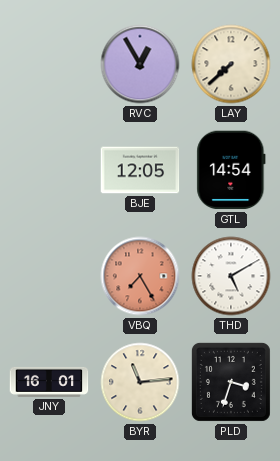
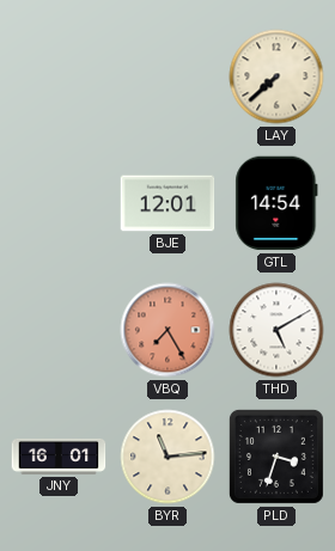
RVC: 12:55 -> none
BJE: 12:05 -> 12:01
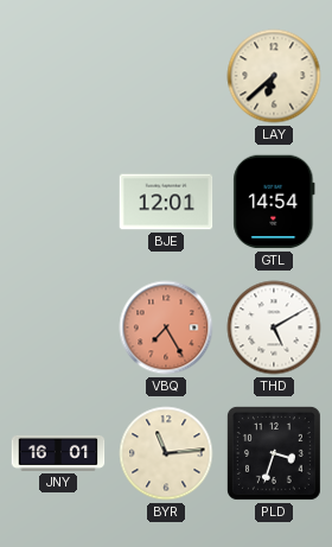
LAY: 7:38 -> 6:38
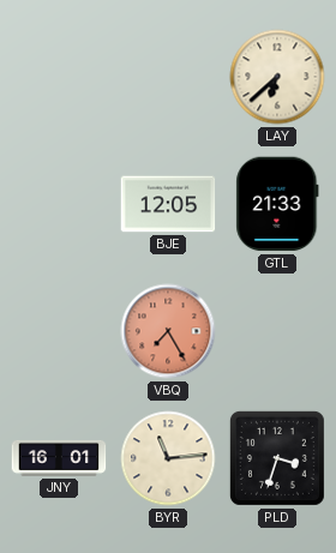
BJE: 12:01 -> 12:05
GTL: 14:54 -> 21:33
THD: 5:10 -> none
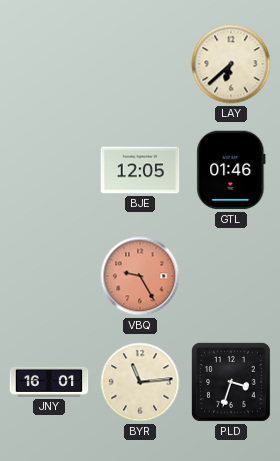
GTL: 21:33 -> 01:46
VBQ: 7:25 -> 9:25
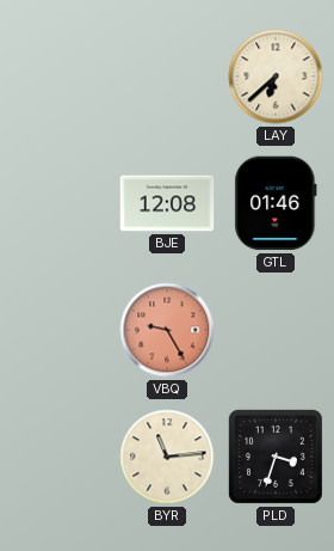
BJE: 12:05 -> 12:08
JNY: 16:01 -> none
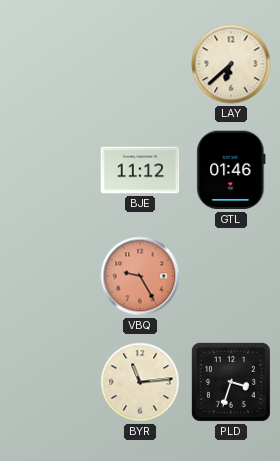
BJE: 12:08 -> 11:12
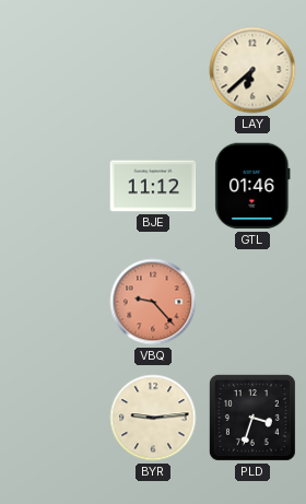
VBQ: 9:25 -> 9:23
BYR: 11:14 -> 9:14
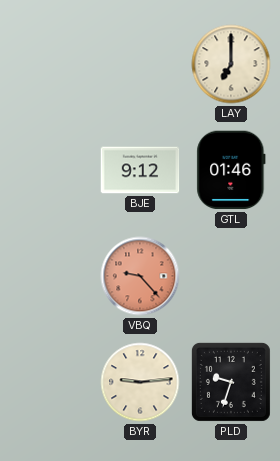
LAY: 6:38 -> 7:00
BJE: 11:12 -> 9:12
PLD: 3:33 -> 9:33
